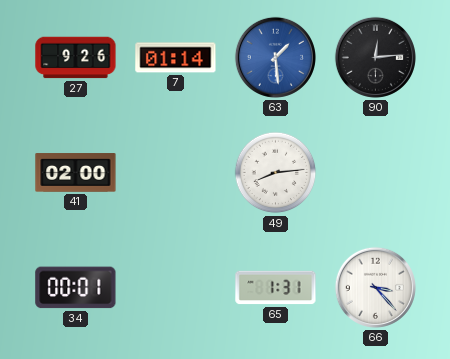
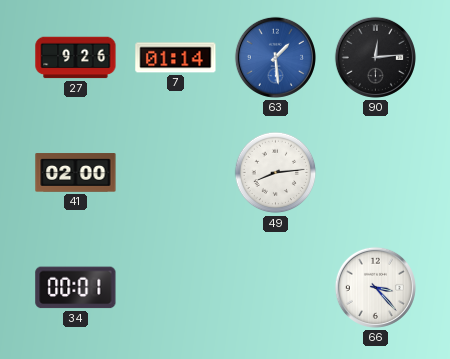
65: 1:31 -> none
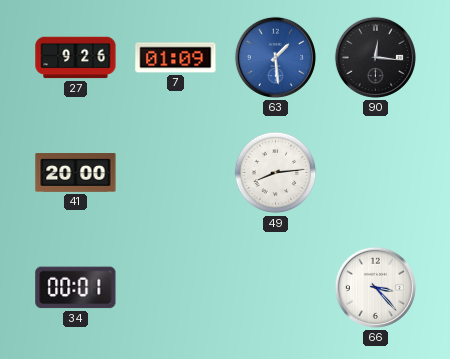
7: 01:14 -> 01:09
90: 12:14 -> 12:16
41: 02:00 -> 20:00
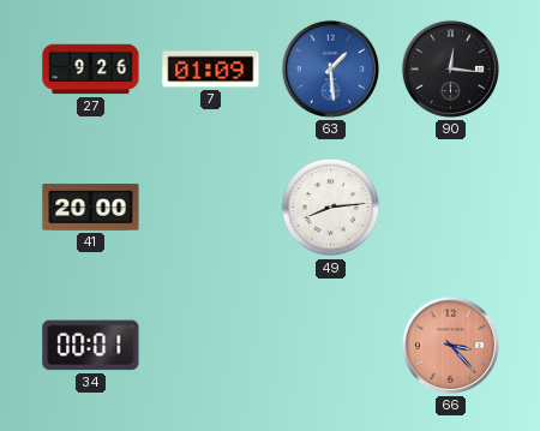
66 dial: white -> salmon
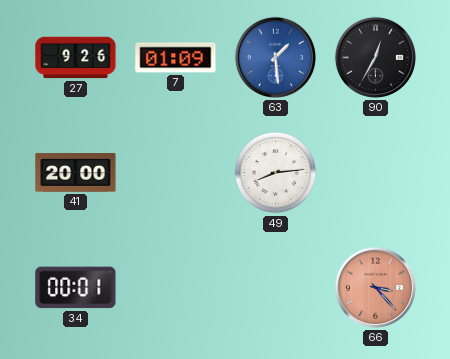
90: 12:16 -> 12:35
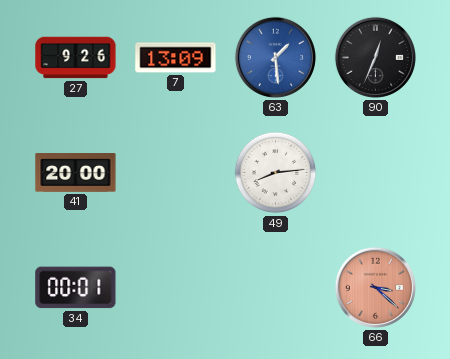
7: 01:09 -> 13:09
90: 12:35 -> 12:34
66: 3:23 -> 3:22
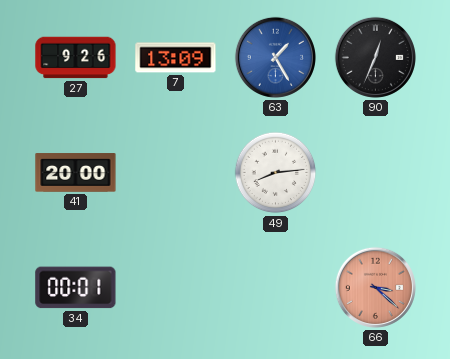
63: 1:29 -> 1:25
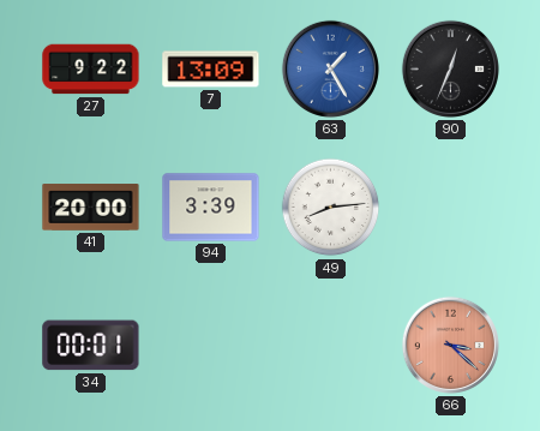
27: 9:26 -> 9:22
94: none -> 3:39
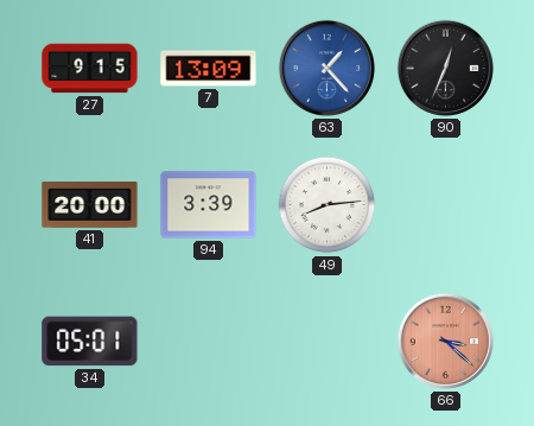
27: 9:22 -> 9:15
63: 1:25 -> 1:23
34: 00:01 -> 05:01
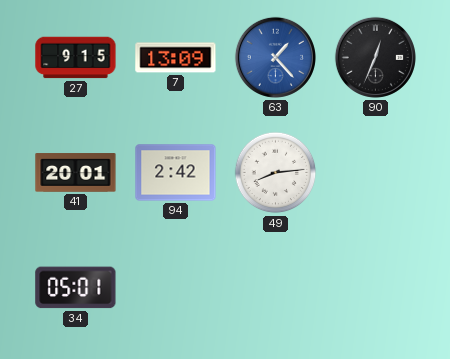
41: 20:00 -> 20:01
94: 3:39 -> 2:42
66: 3:22 -> none
